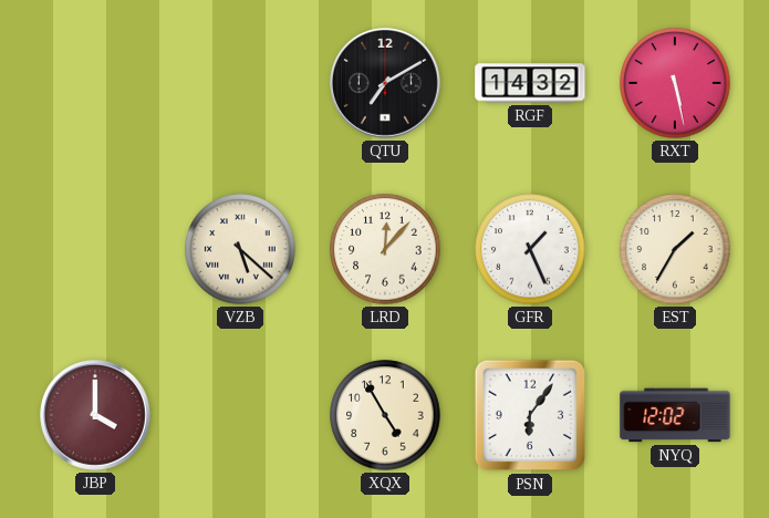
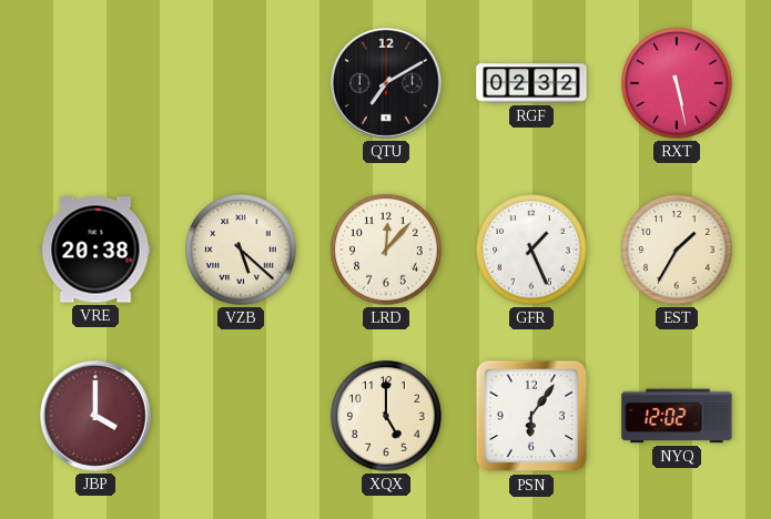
RGF: 14:32 -> 02:32
VRE: none -> 20:38
XQX: 4:55 -> 5:00
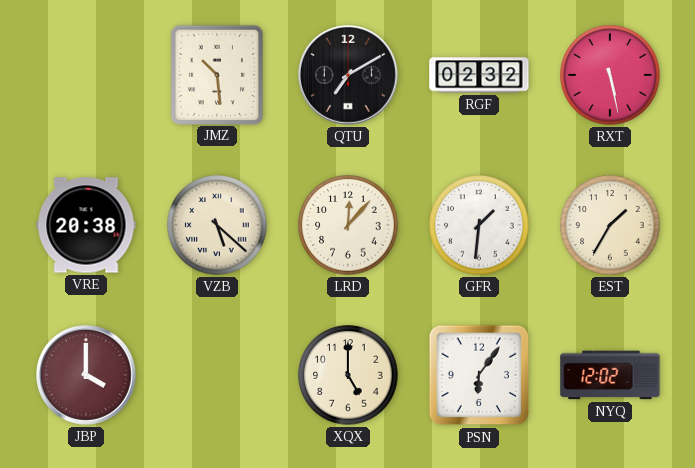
JMZ: none -> 10:29
GFR: 1:26 -> 1:31
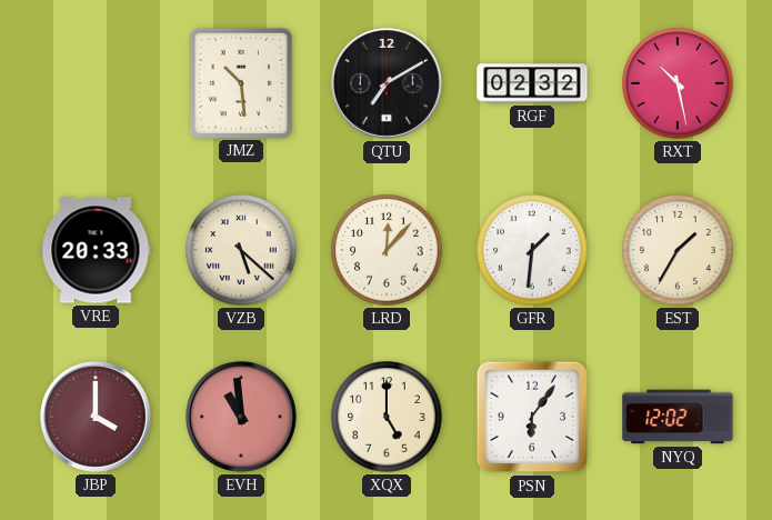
RXT: 5:28 -> 10:28
VRE: 20:38 -> 20:33
EVH: none -> 10:59
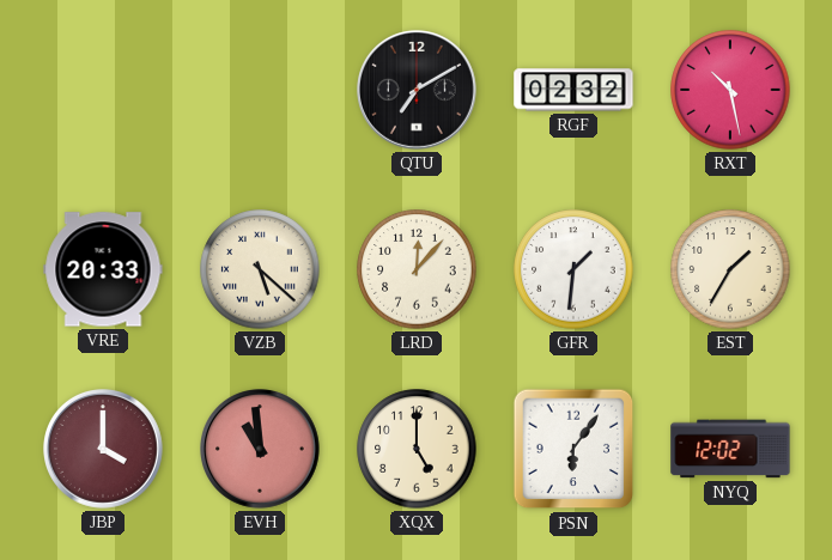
JMZ: 10:29 -> none
